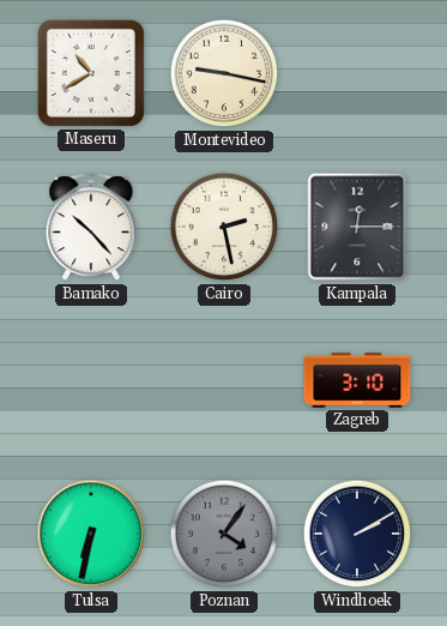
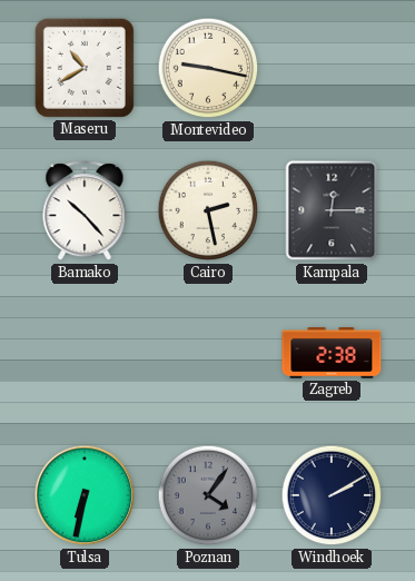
Zagreb: 3:10 -> 2:38
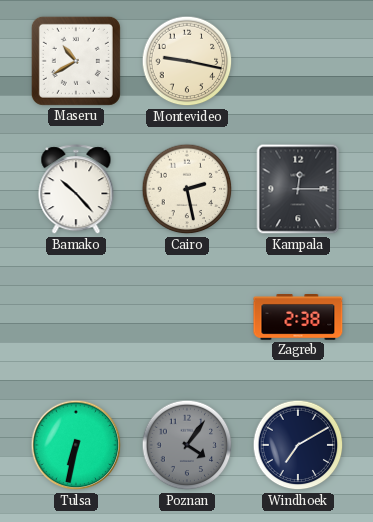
Windhoek: 2:10 -> 7:10
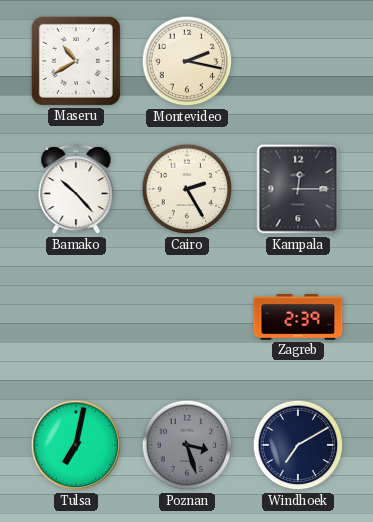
Montevideo: 9:17 -> 2:17
Cairo: 2:28 -> 2:25
Zagreb: 2:38 -> 2:39
Tulsa: 6:32 -> 7:02
Poznan: 4:06 -> 3:27
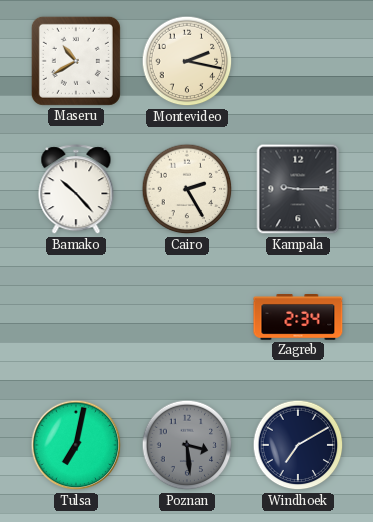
Kampala: 12:15 -> 9:15
Zagreb: 2:39 -> 2:34
Poznan: 3:27 -> 3:29
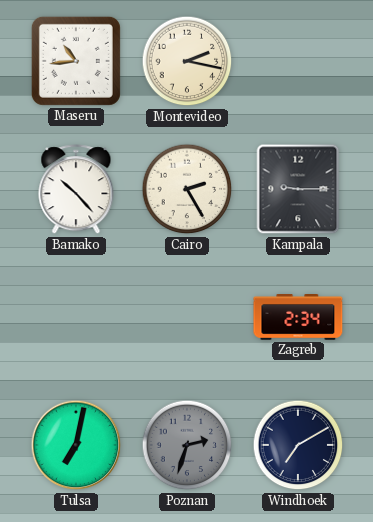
Maseru: 10:40 -> 10:44
Poznan: 3:29 -> 2:33
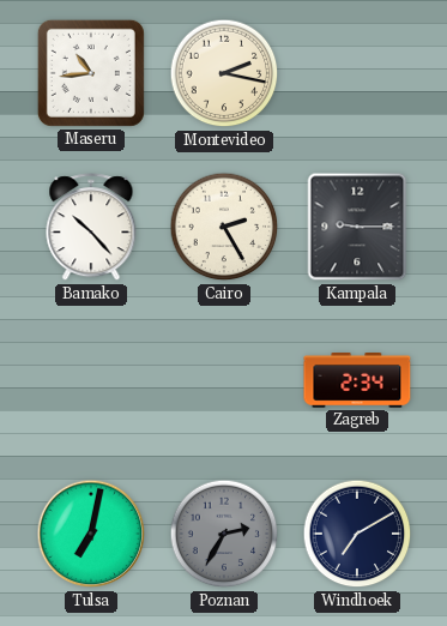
Poznan: 2:33 -> 2:35
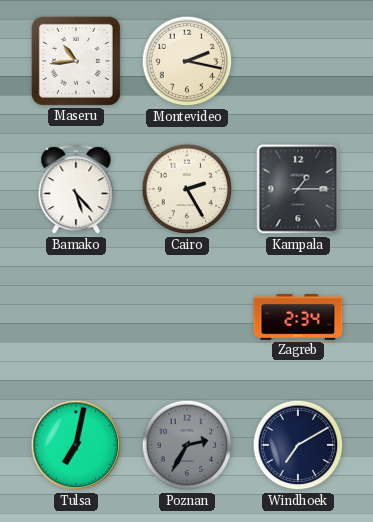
Bamako: 10:23 -> 5:23
Kampala: 9:15 -> 1:15
